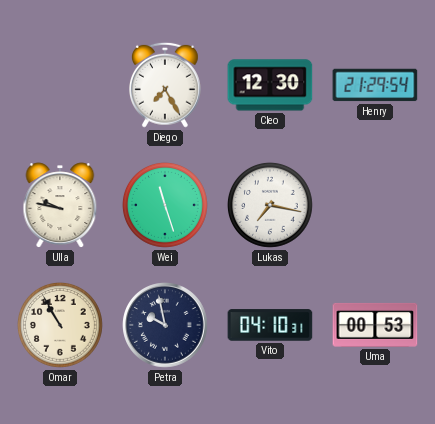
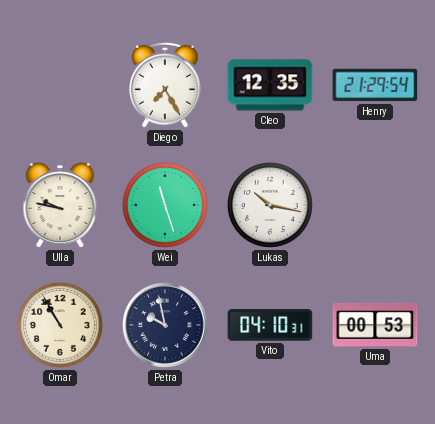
Cleo: 12:30 -> 12:35
Lukas: 7:17 -> 10:17
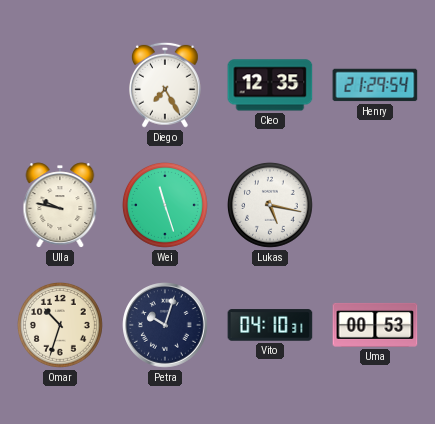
Lukas: 10:17 -> 5:17
Omar: 10:55 -> 10:33
Petra: 9:58 -> 10:03
